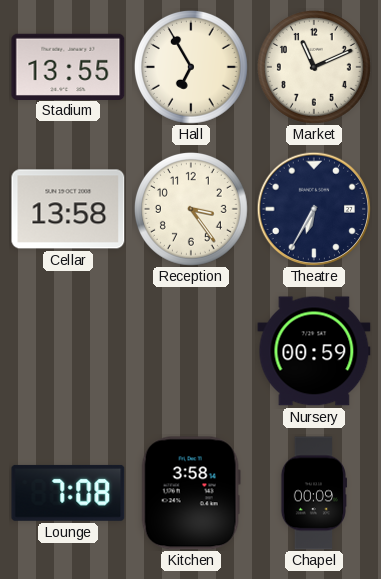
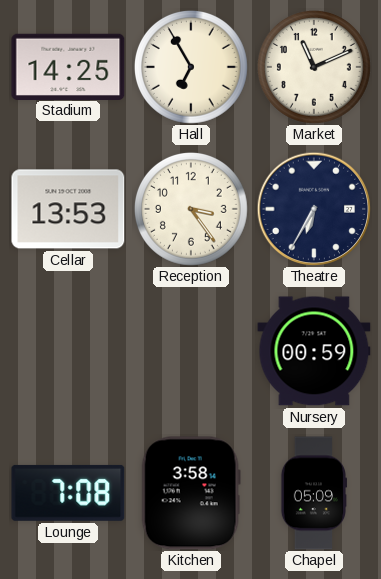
Stadium: 13:55 -> 14:25
Cellar: 13:58 -> 13:53
Chapel: 00:09 -> 05:09
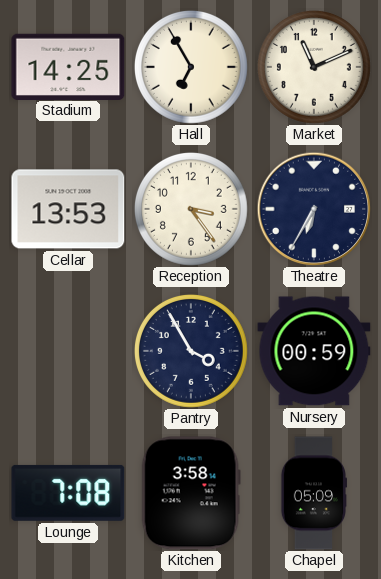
Pantry: none -> 3:55
